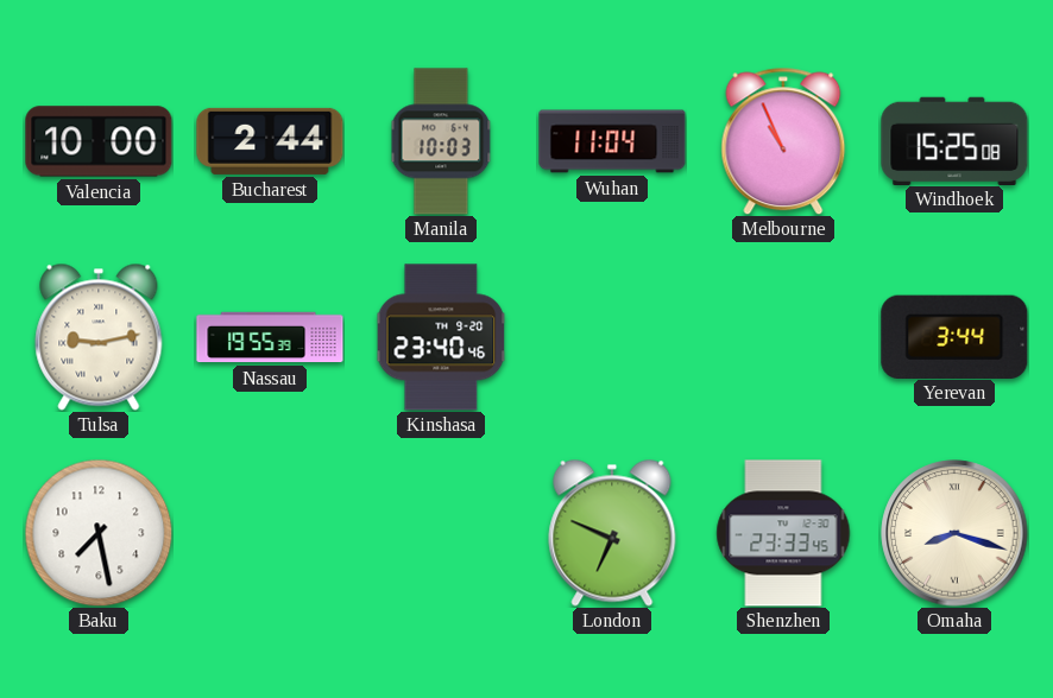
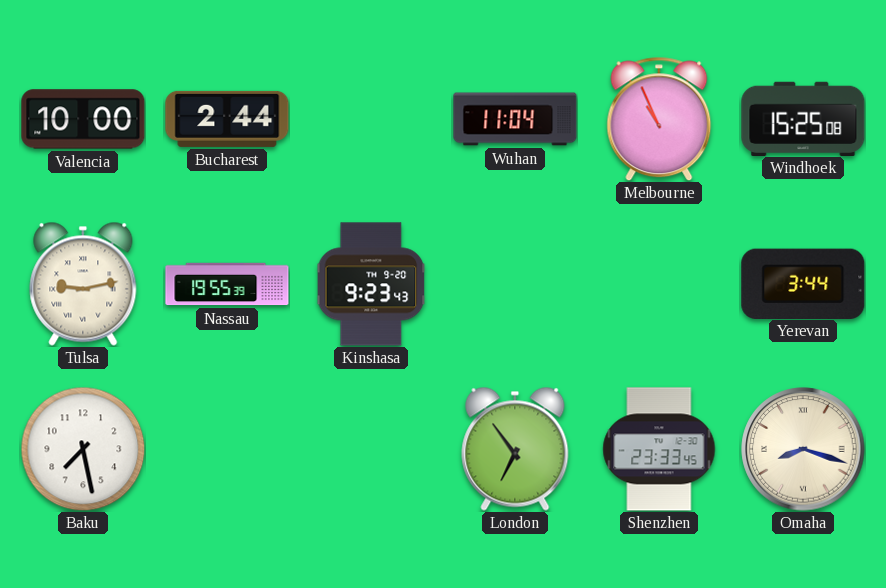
Manila: 10:03 -> none
Kinshasa: 23:40 -> 9:23
London: 6:49 -> 6:54
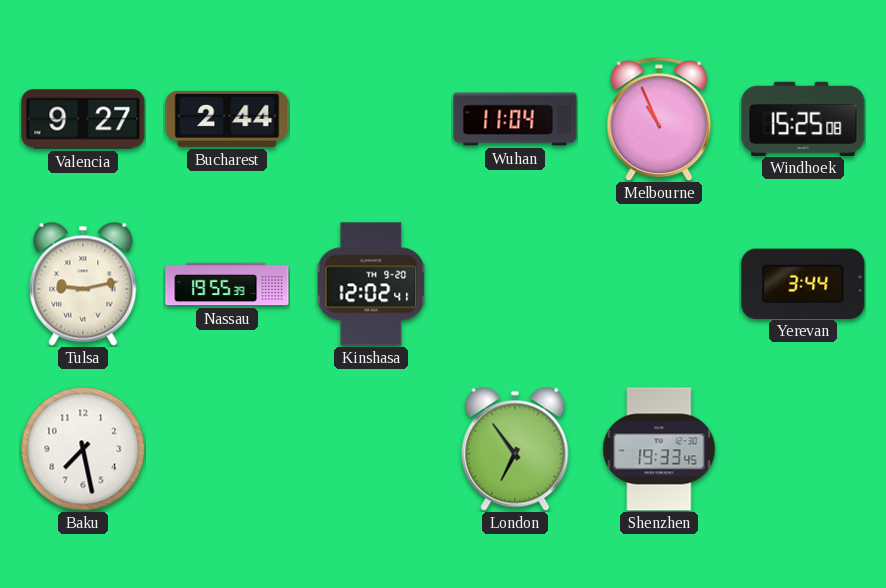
Valencia: 10:00 -> 9:27
Kinshasa: 9:23 -> 12:02
Shenzhen: 23:33 -> 19:33
Omaha: 8:18 -> none
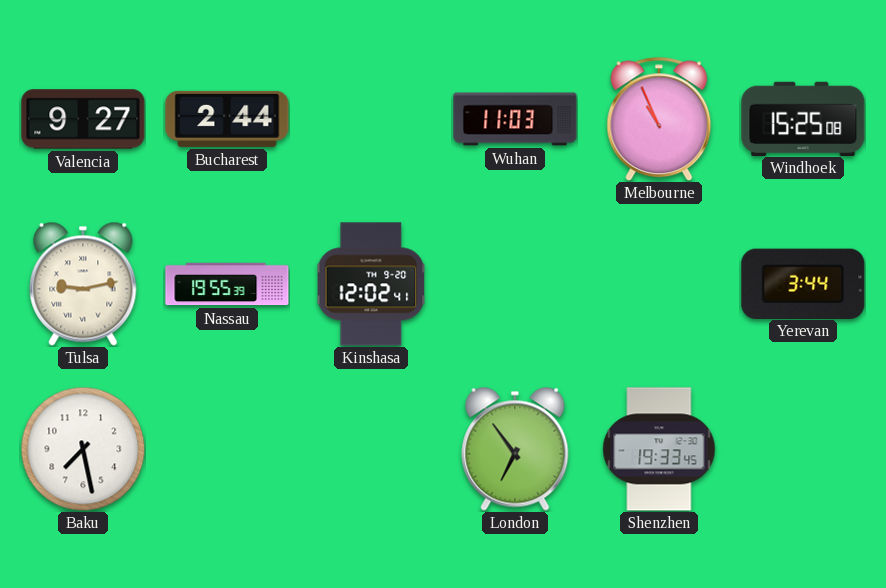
Wuhan: 11:04 -> 11:03
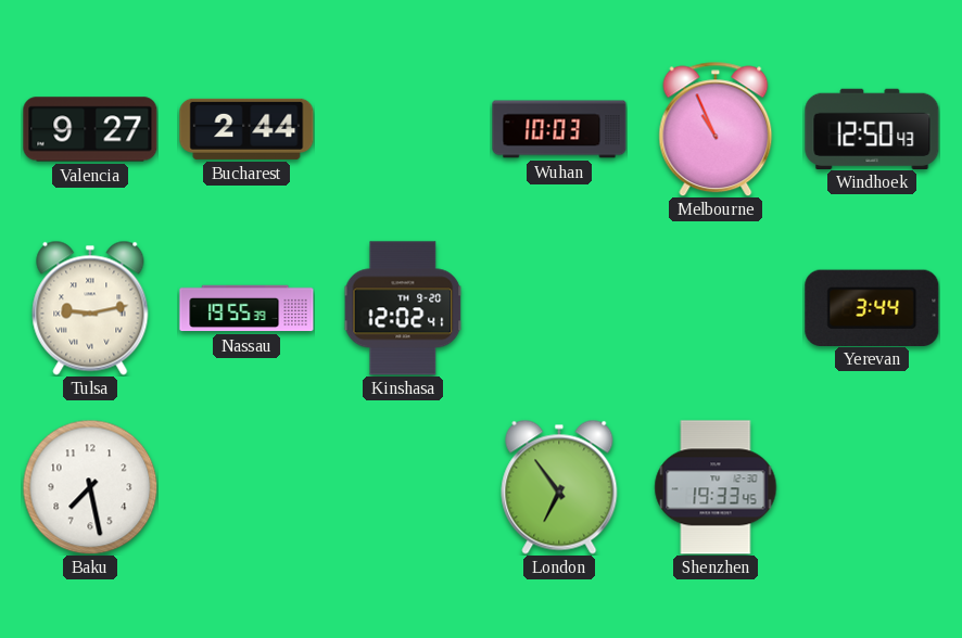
Wuhan: 11:03 -> 10:03
Windhoek: 15:25 -> 12:50
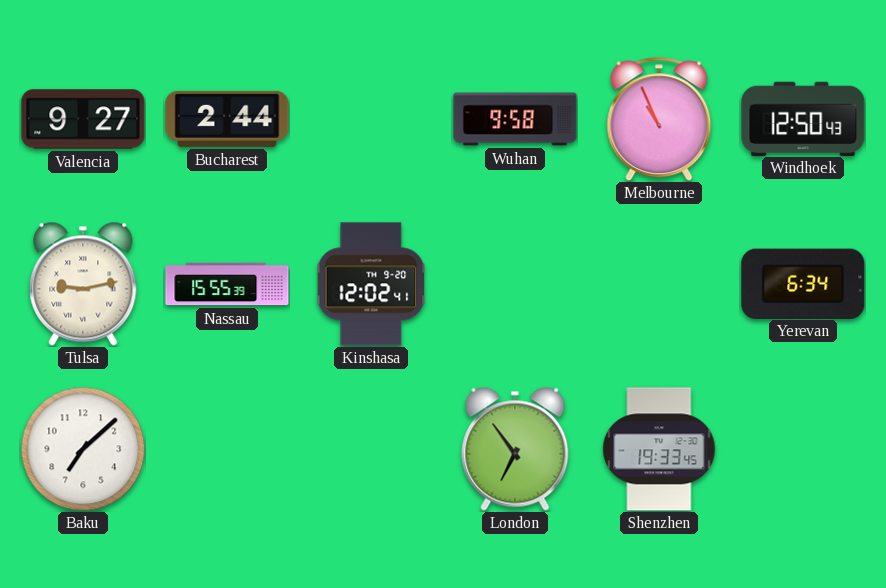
Wuhan: 10:03 -> 9:58
Nassau: 19:55 -> 15:55
Yerevan: 3:44 -> 6:34
Baku: 7:28 -> 7:08
